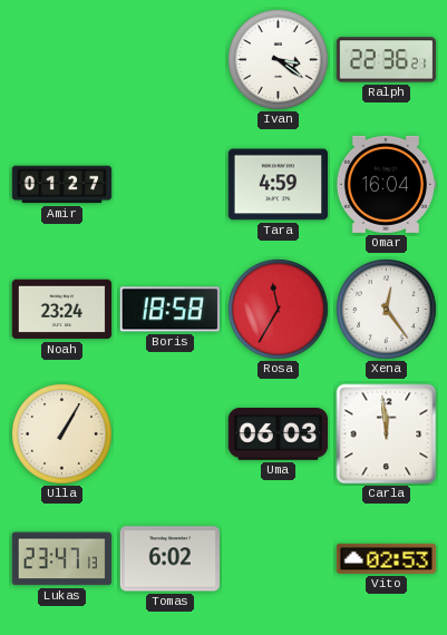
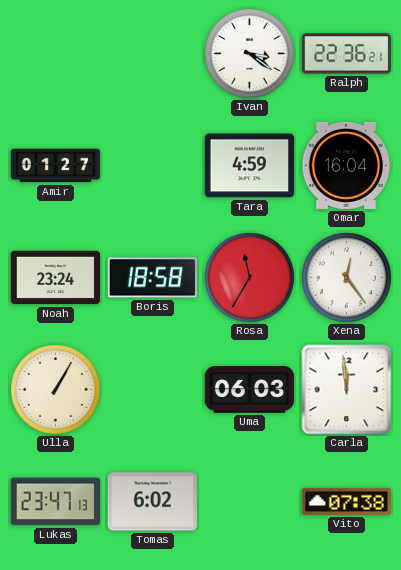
Vito: 02:53 -> 07:38
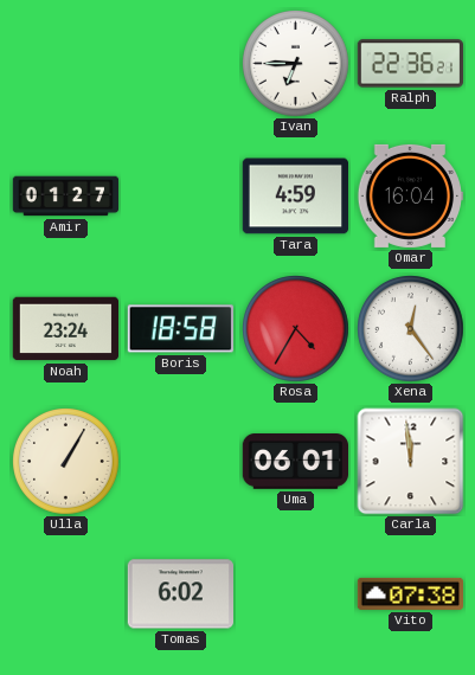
Ivan: 3:21 -> 6:45
Rosa: 11:35 -> 4:35
Uma: 06:03 -> 06:01
Lukas: 23:47 -> none
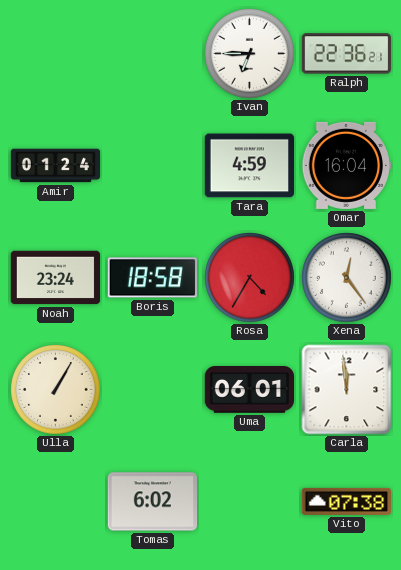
Amir: 01:27 -> 01:24
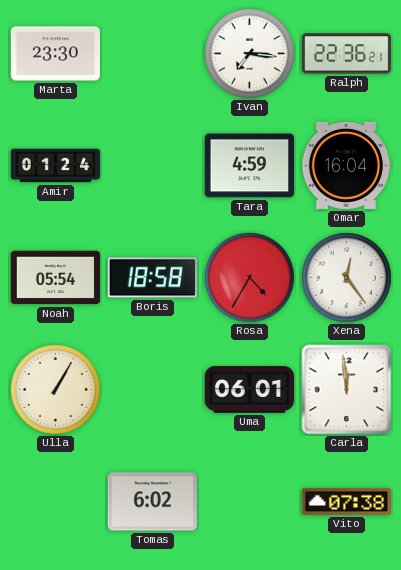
Marta: none -> 23:30
Ivan: 6:45 -> 7:16
Noah: 23:24 -> 05:54
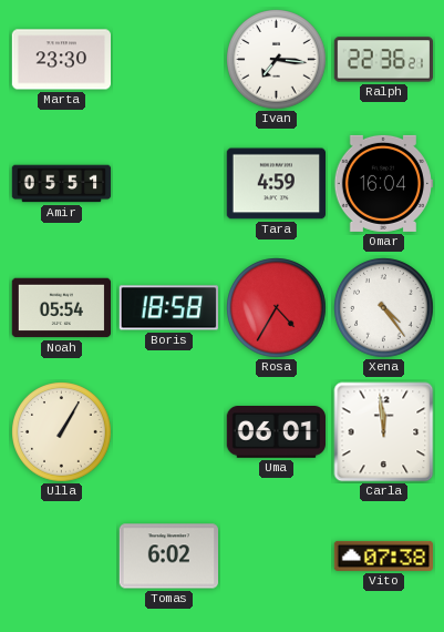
Amir: 01:24 -> 05:51
Xena: 12:24 -> 4:24
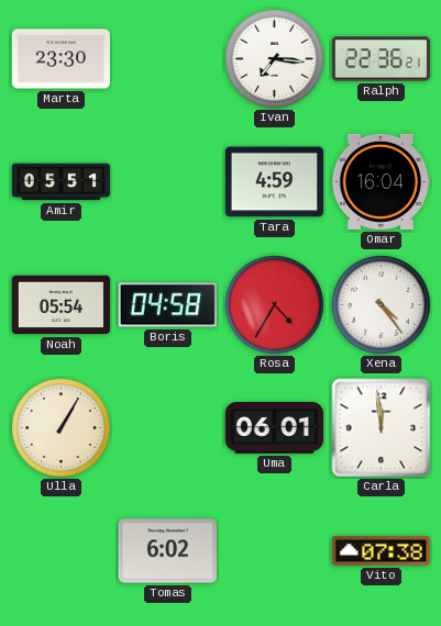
Boris: 18:58 -> 04:58
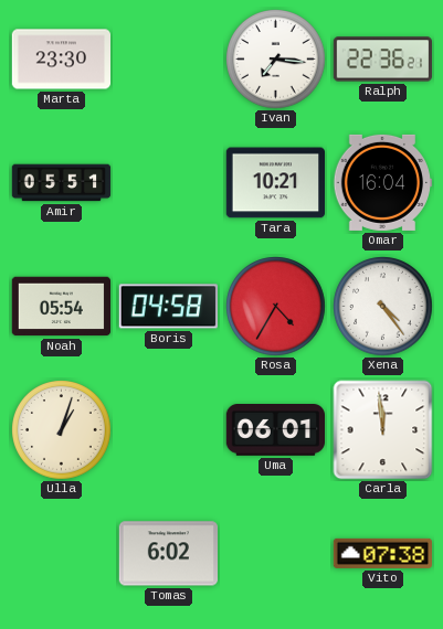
Tara: 4:59 -> 10:21
Ulla: 1:05 -> 1:03
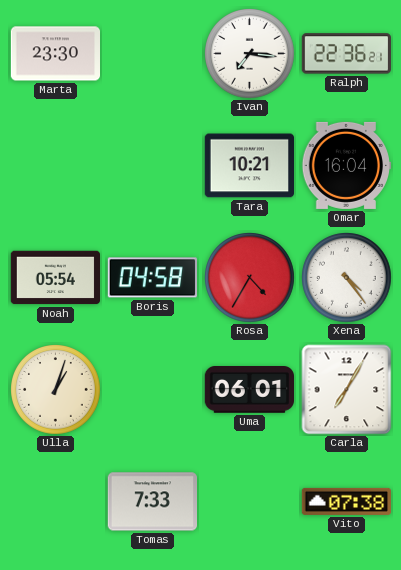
Amir: 05:51 -> none
Carla: 11:59 -> 7:05
Tomas: 6:02 -> 7:33
